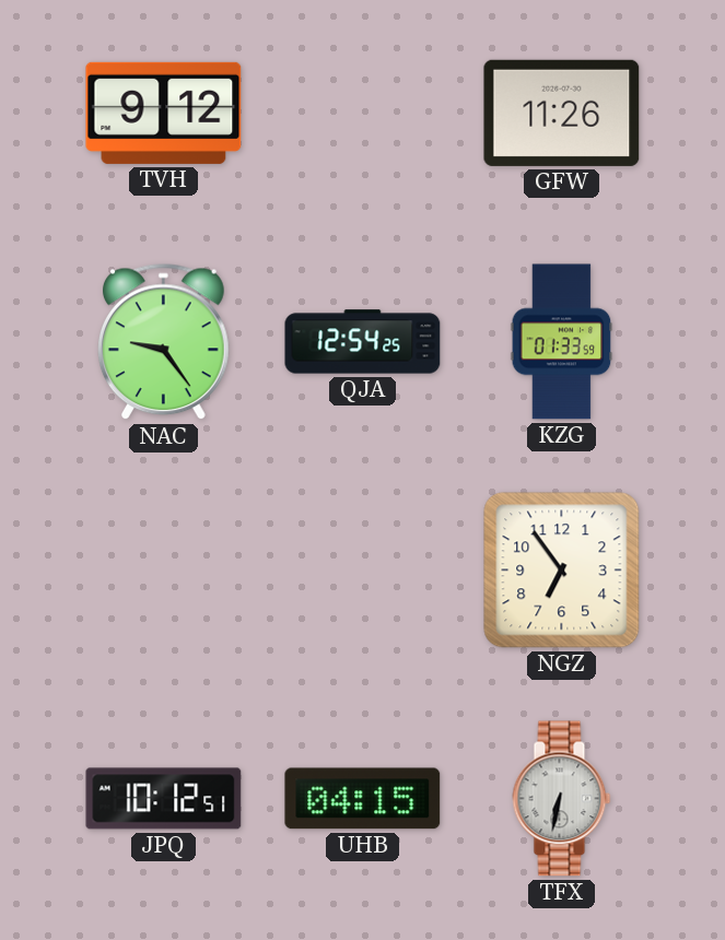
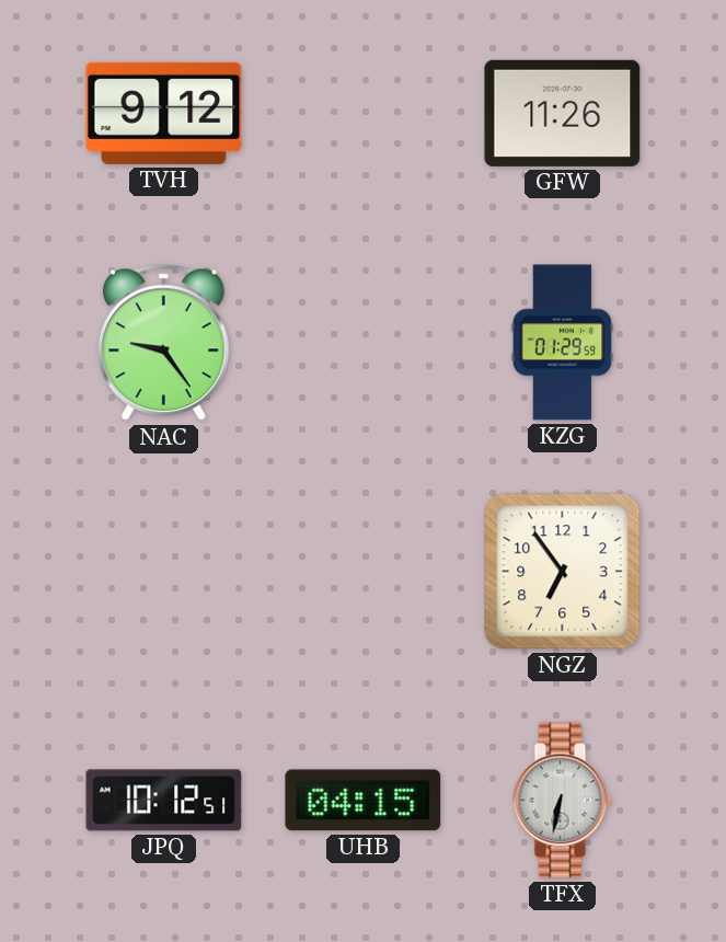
QJA: 12:54 -> none
KZG: 01:33 -> 01:29
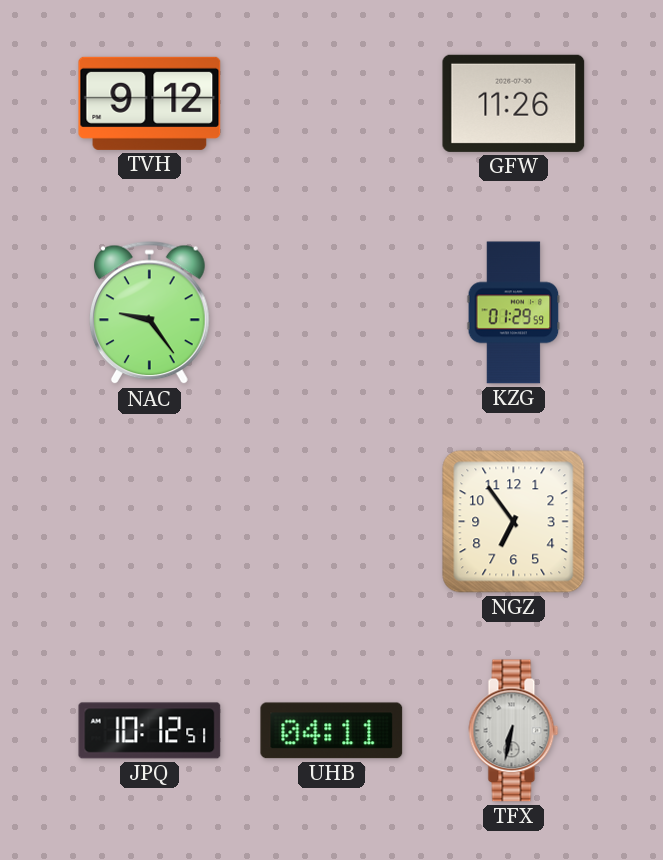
UHB: 04:15 -> 04:11
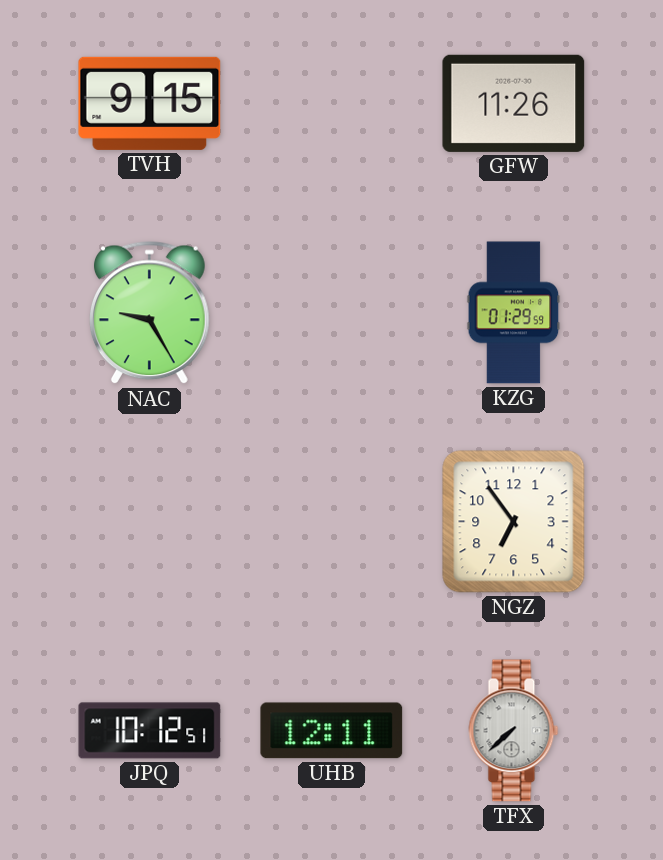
TVH: 9:12 -> 9:15
NAC: 9:24 -> 9:25
UHB: 04:11 -> 12:11
TFX: 6:32 -> 7:38
